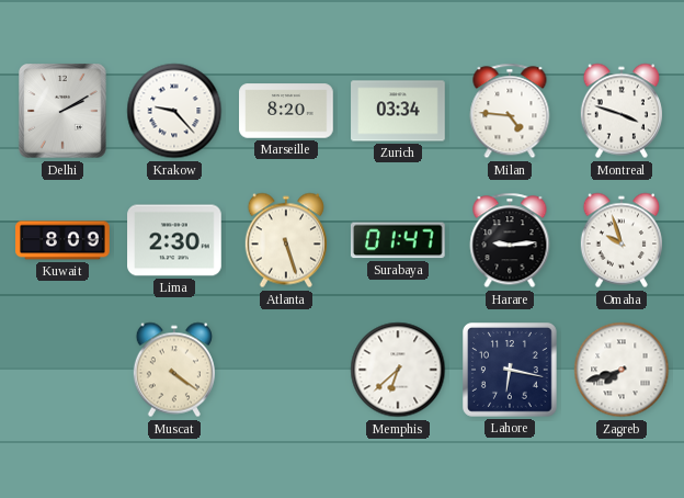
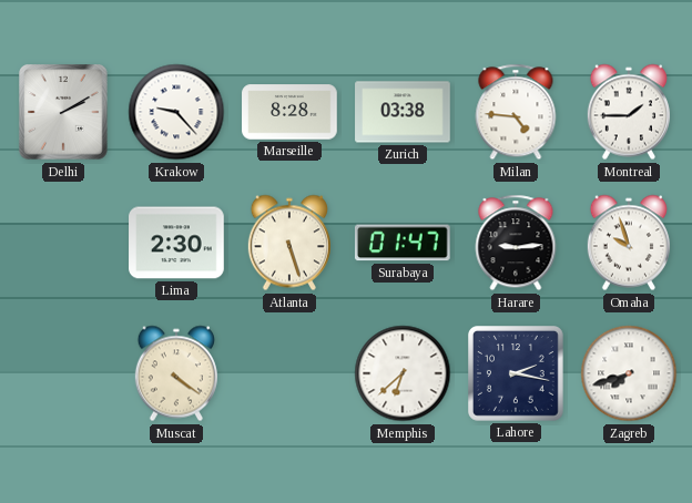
Marseille: 8:20 -> 8:28
Zurich: 03:34 -> 03:38
Montreal: 3:48 -> 1:45
Kuwait: 8:09 -> none
Lahore: 6:17 -> 2:17
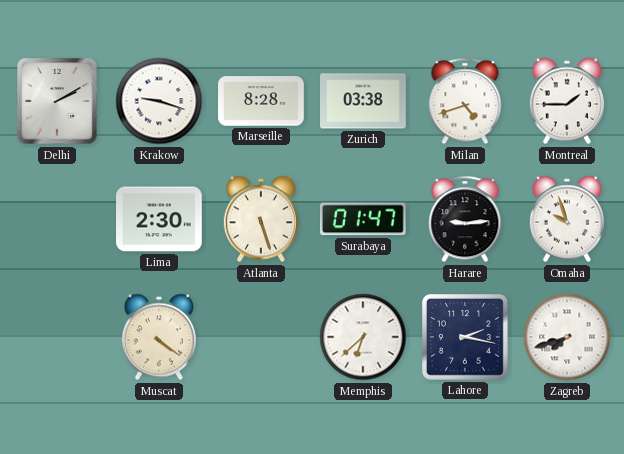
Krakow: 9:23 -> 9:18
Milan: 4:46 -> 4:42
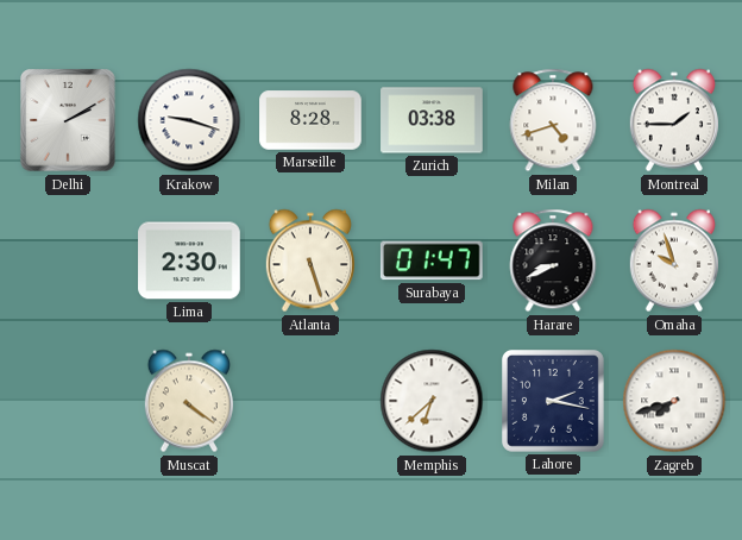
Harare: 9:14 -> 8:41
